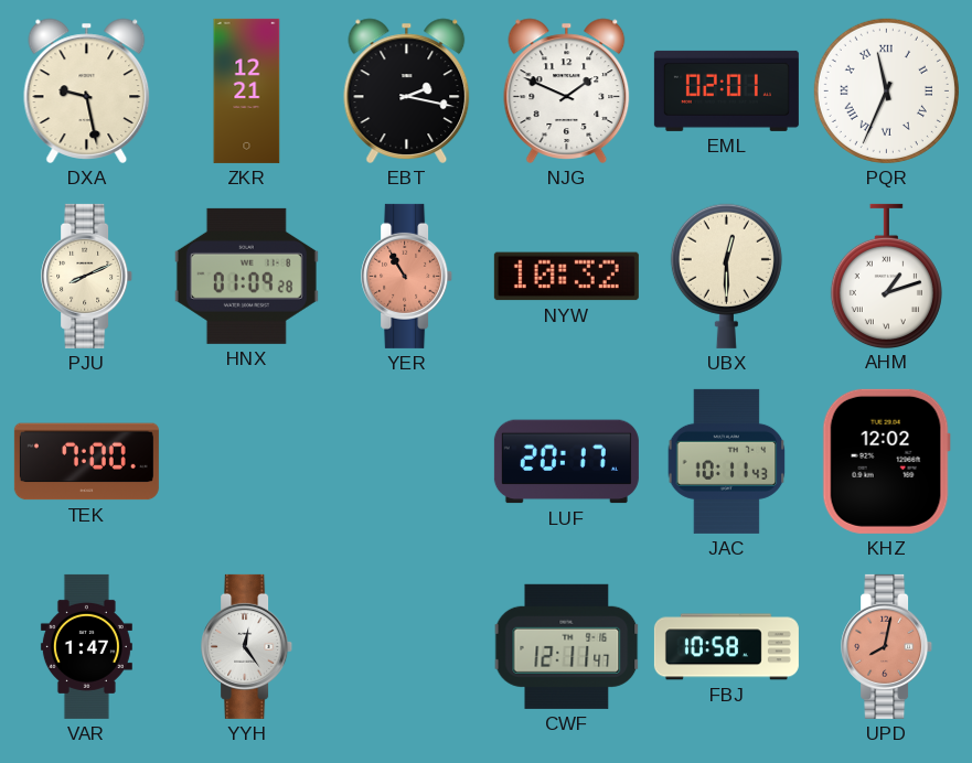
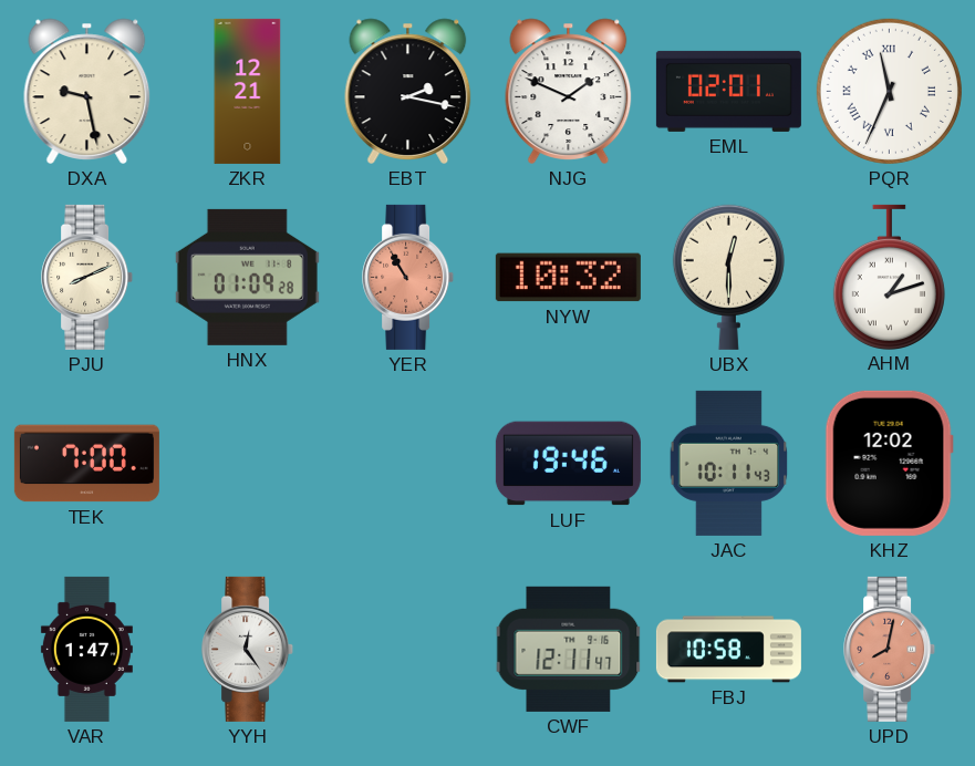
LUF: 20:17 -> 19:46
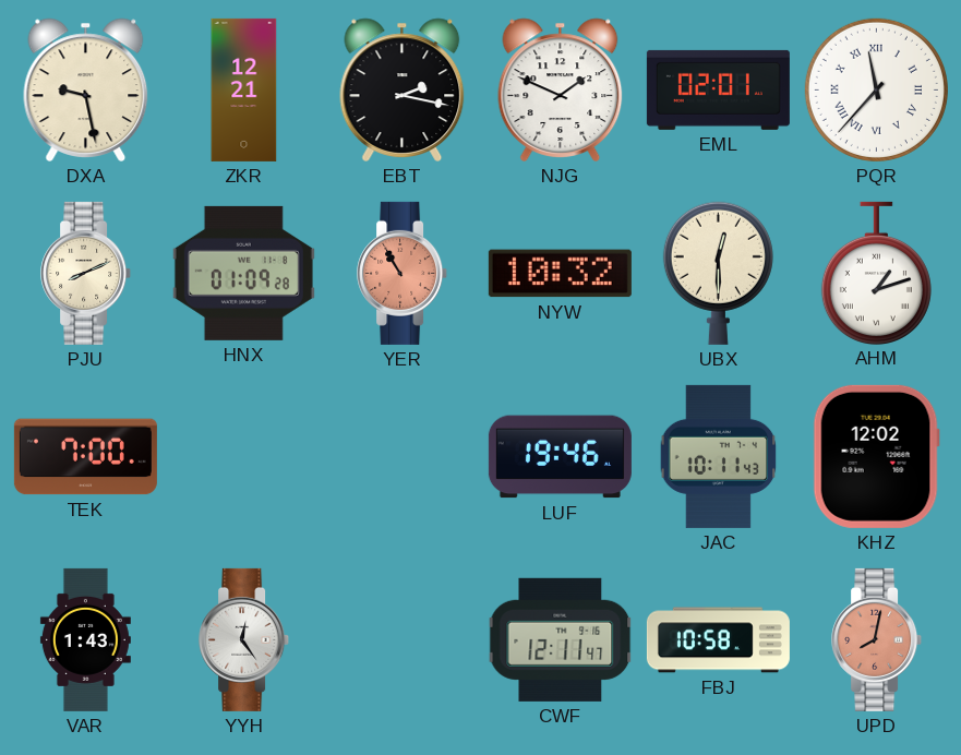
PQR: 11:34 -> 11:37
VAR: 1:47 -> 1:43
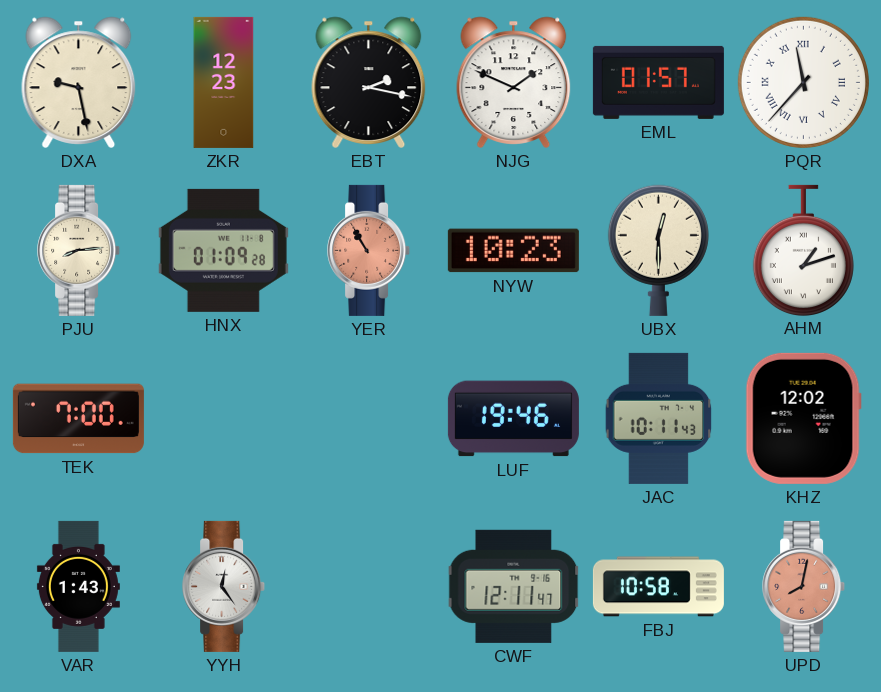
ZKR: 12:21 -> 12:23
EML: 02:01 -> 01:57
PJU: 8:11 -> 8:14
NYW: 10:32 -> 10:23
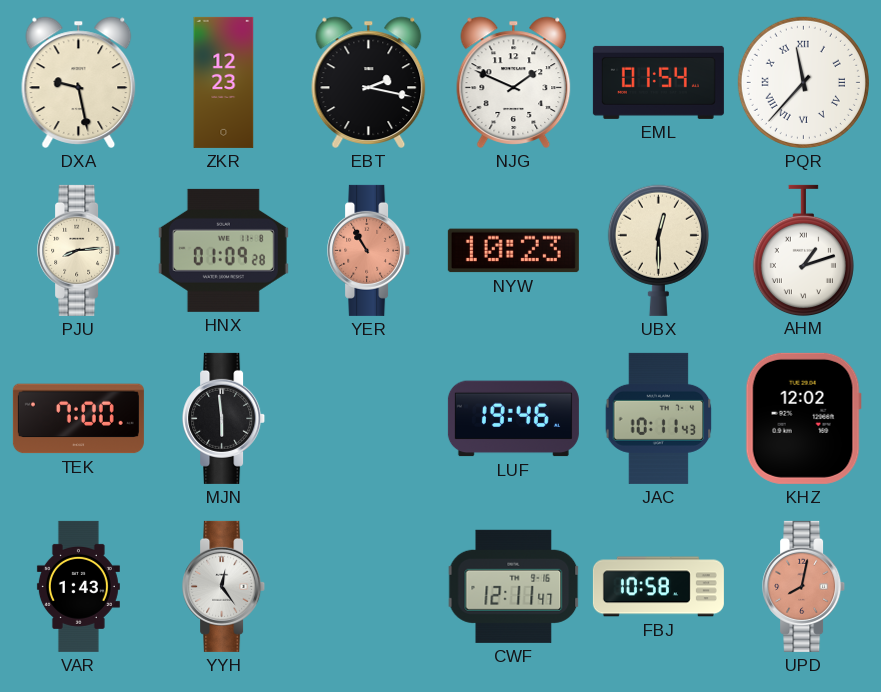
EML: 01:57 -> 01:54
MJN: none -> 5:59
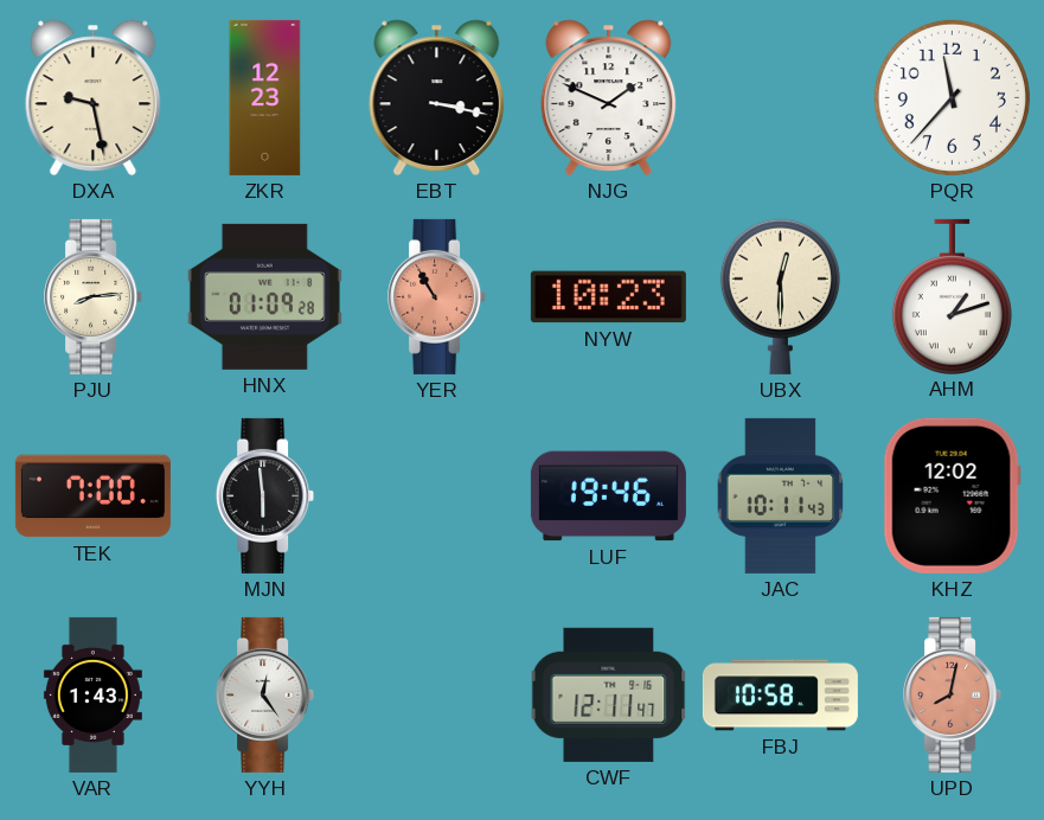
EBT: 2:17 -> 3:17
EML: 01:54 -> none
PQR numerals: Roman -> Arabic
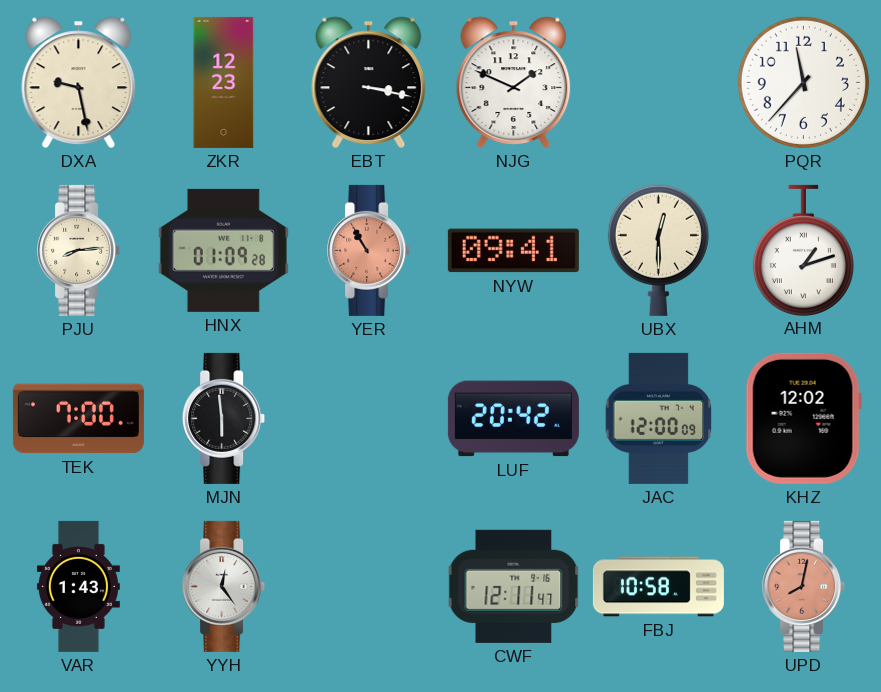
NYW: 10:23 -> 09:41
LUF: 19:46 -> 20:42
JAC: 10:11 -> 12:00
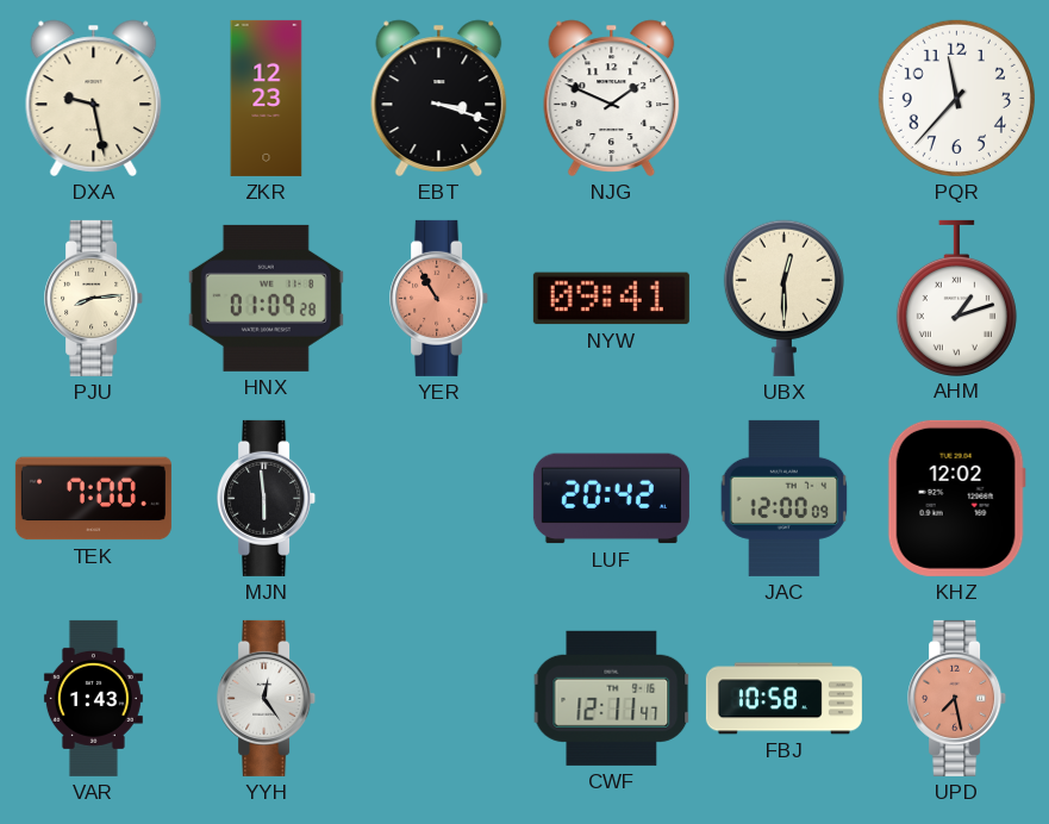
EBT: 3:17 -> 3:18
UPD: 8:02 -> 7:28
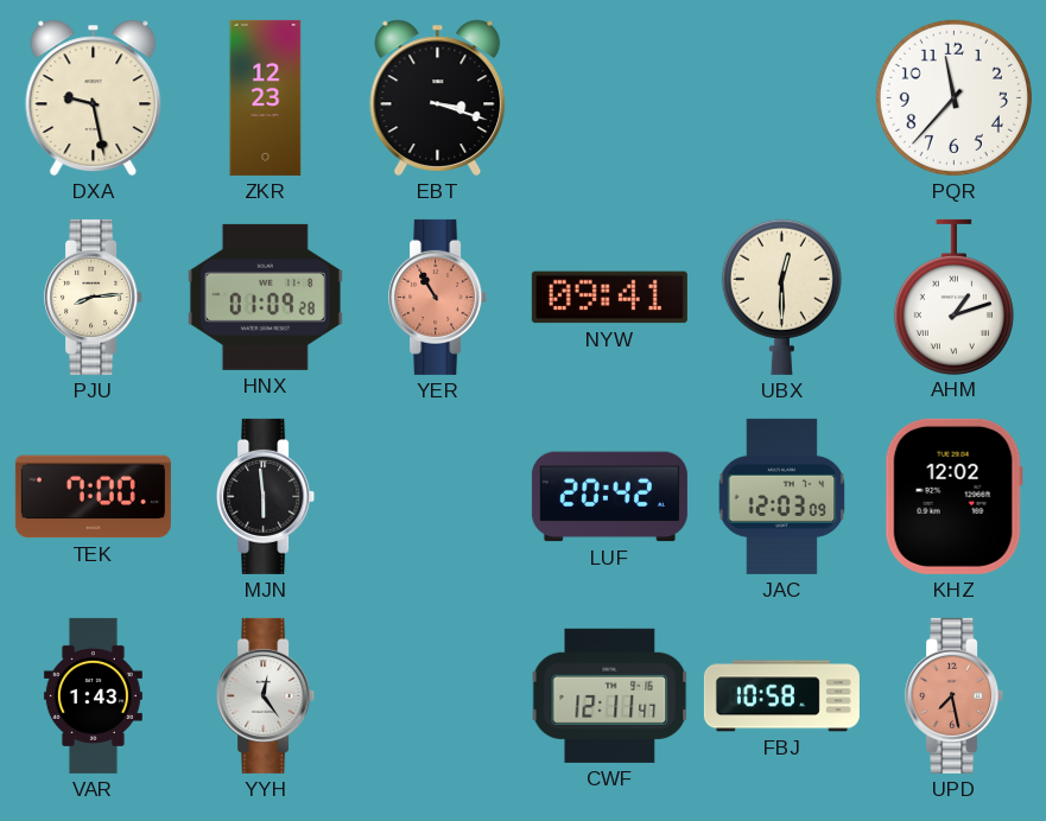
NJG: 1:49 -> none
JAC: 12:00 -> 12:03
